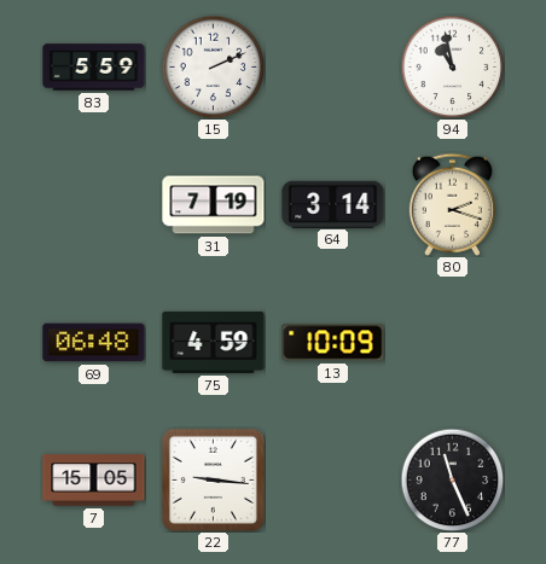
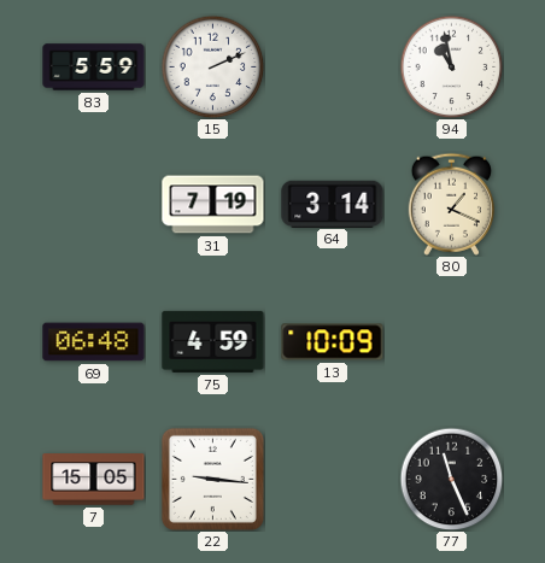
80: 2:18 -> 1:19
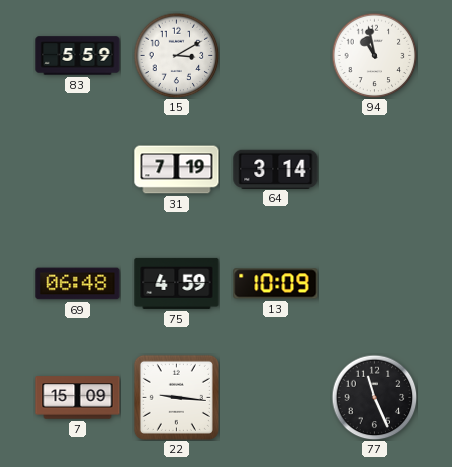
15: 2:11 -> 3:10
80: 1:19 -> none
7: 15:05 -> 15:09
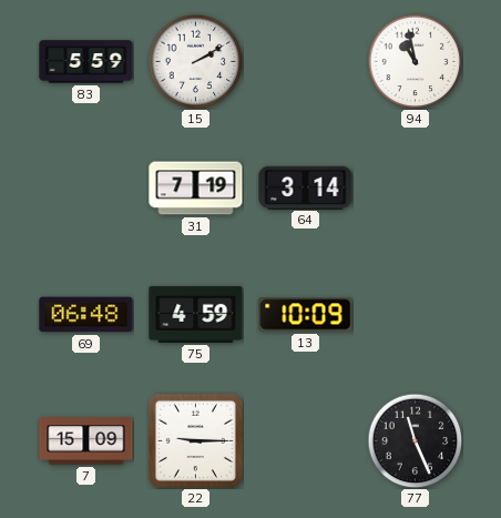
15: 3:10 -> 2:10
22: 9:16 -> 9:15
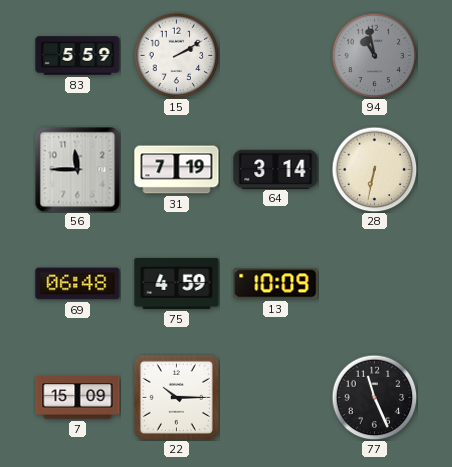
94 dial: white -> grey
56: none -> 11:45
28: none -> 6:32
22: 9:15 -> 10:15
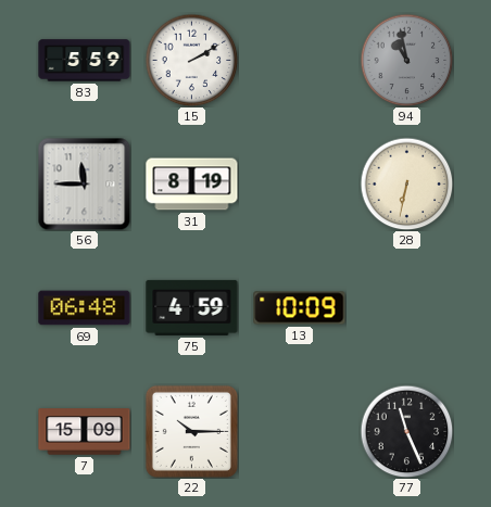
31: 7:19 -> 8:19
64: 3:14 -> none
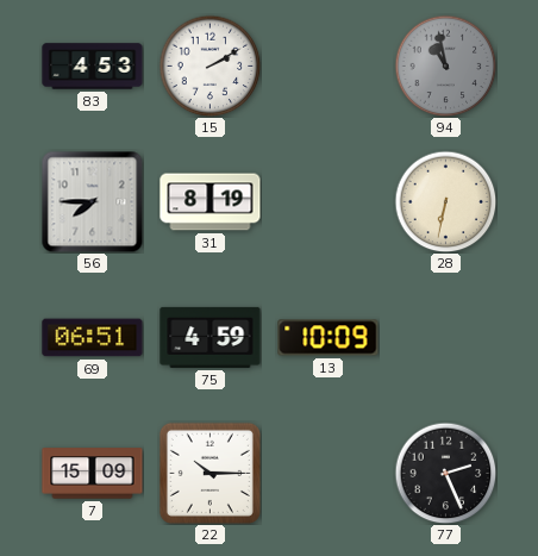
83: 5:59 -> 4:53
56: 11:45 -> 7:45
69: 06:48 -> 06:51
77: 11:26 -> 2:26
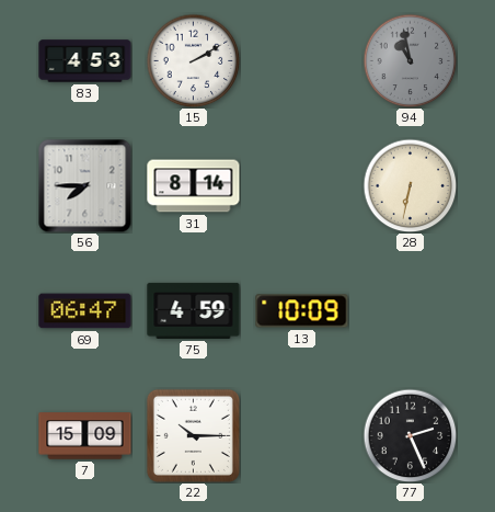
31: 8:19 -> 8:14
69: 06:51 -> 06:47
